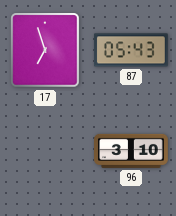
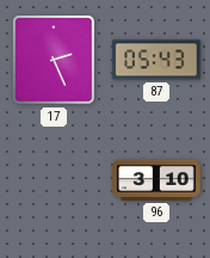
17: 6:57 -> 2:26
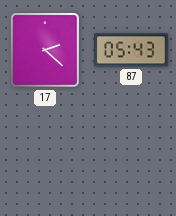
17: 2:26 -> 2:22
96: 3:10 -> none
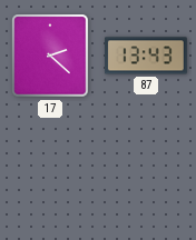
87: 05:43 -> 13:43
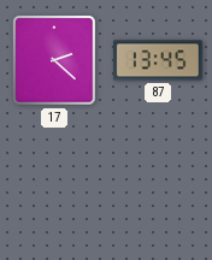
87: 13:43 -> 13:45
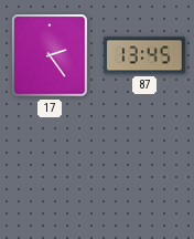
17: 2:22 -> 2:24
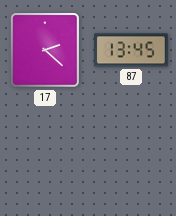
17: 2:24 -> 2:22
